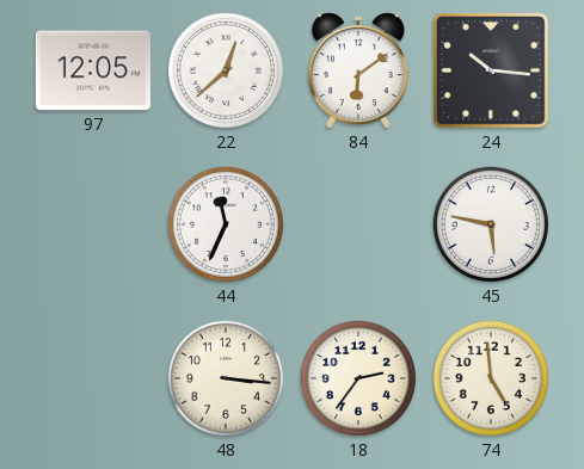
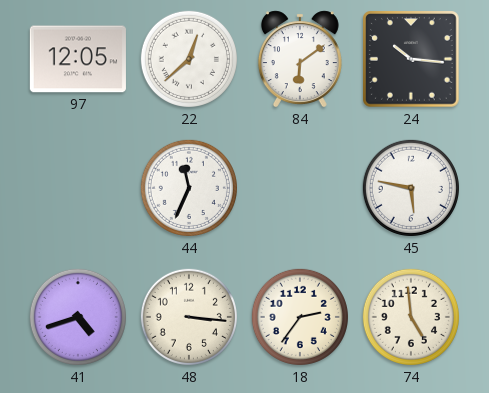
41: none -> 4:42
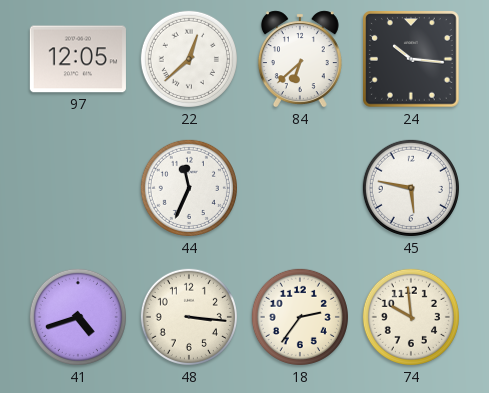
84: 6:09 -> 6:38
74: 4:59 -> 9:59
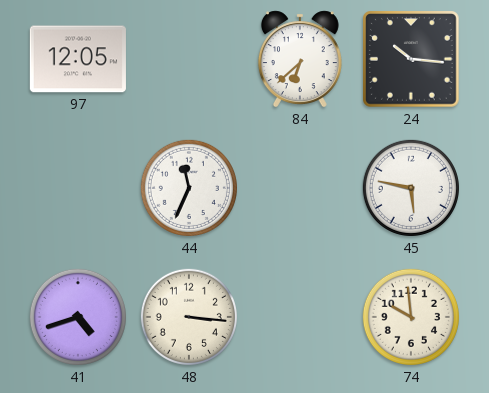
22: 12:38 -> none
18: 2:36 -> none
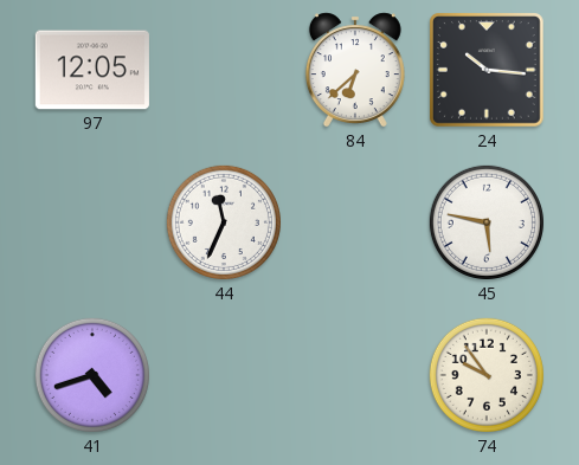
48: 3:16 -> none
74: 9:59 -> 9:54
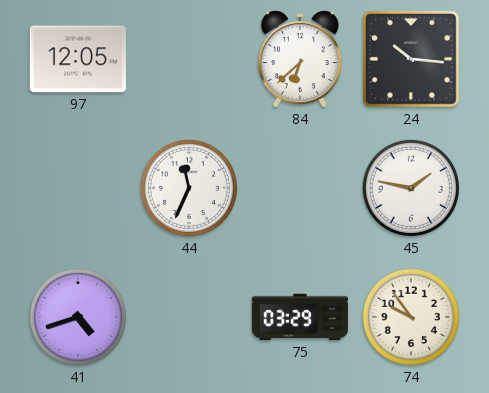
45: 5:47 -> 1:47
75: none -> 03:29
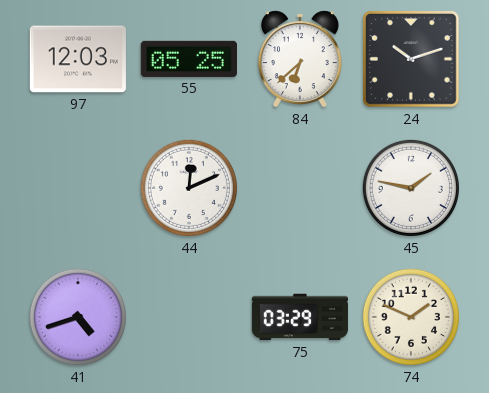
97: 12:05 -> 12:03
55: none -> 05:25
24: 10:16 -> 10:12
44: 11:34 -> 12:11
74: 9:54 -> 1:49
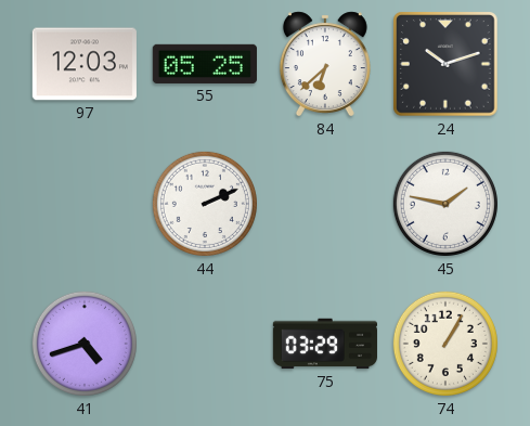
44: 12:11 -> 2:11
74: 1:49 -> 1:05
